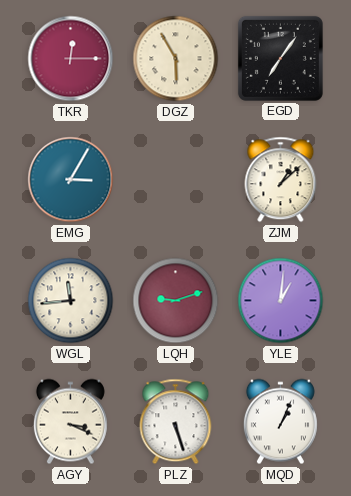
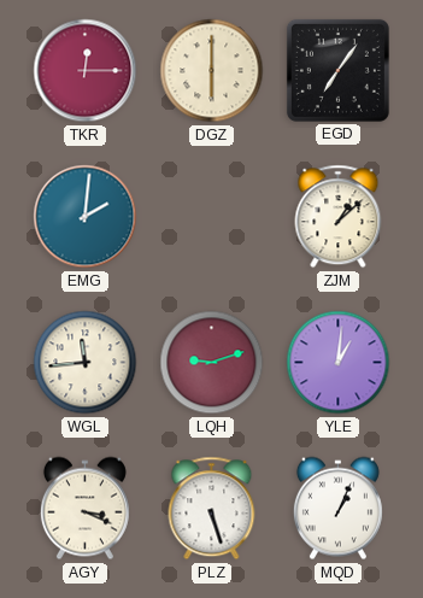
DGZ: 5:55 -> 6:00
EMG: 3:05 -> 2:01
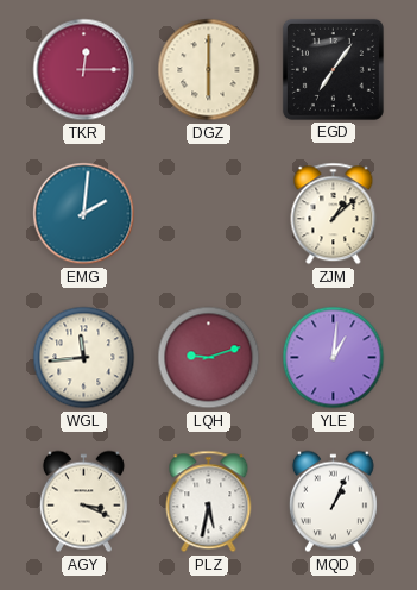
PLZ: 5:27 -> 5:32
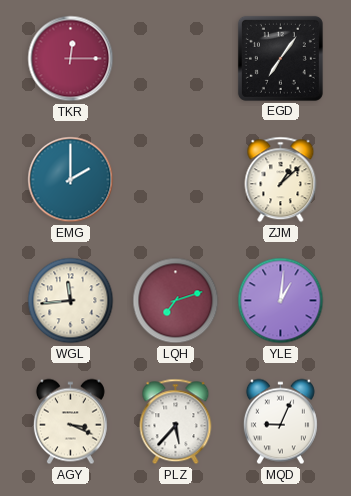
DGZ: 6:00 -> none
EMG: 2:01 -> 2:00
LQH: 9:12 -> 7:12
PLZ: 5:32 -> 5:37
MQD: 1:04 -> 9:04
